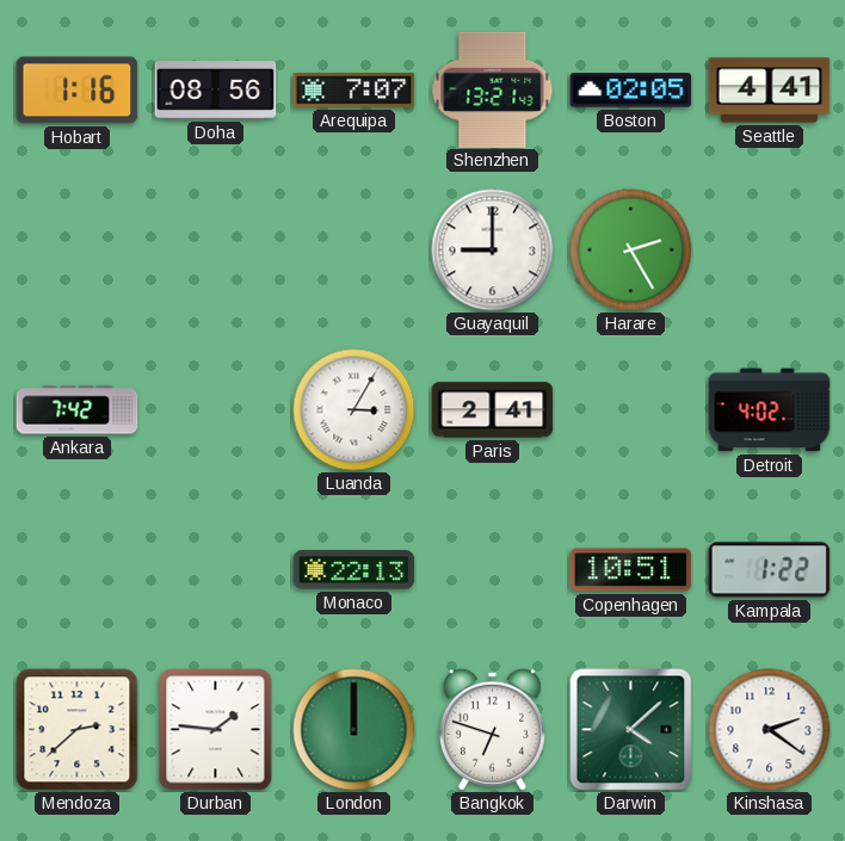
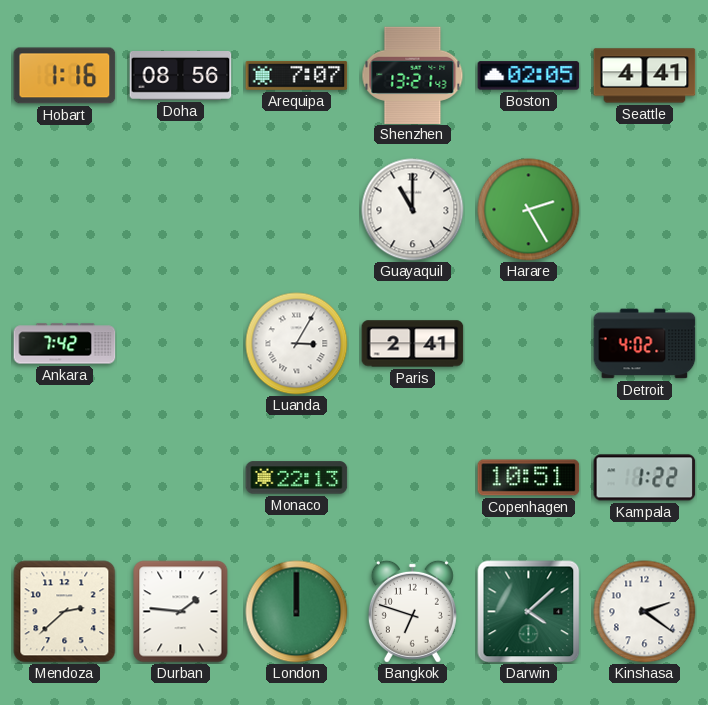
Guayaquil: 9:00 -> 11:00
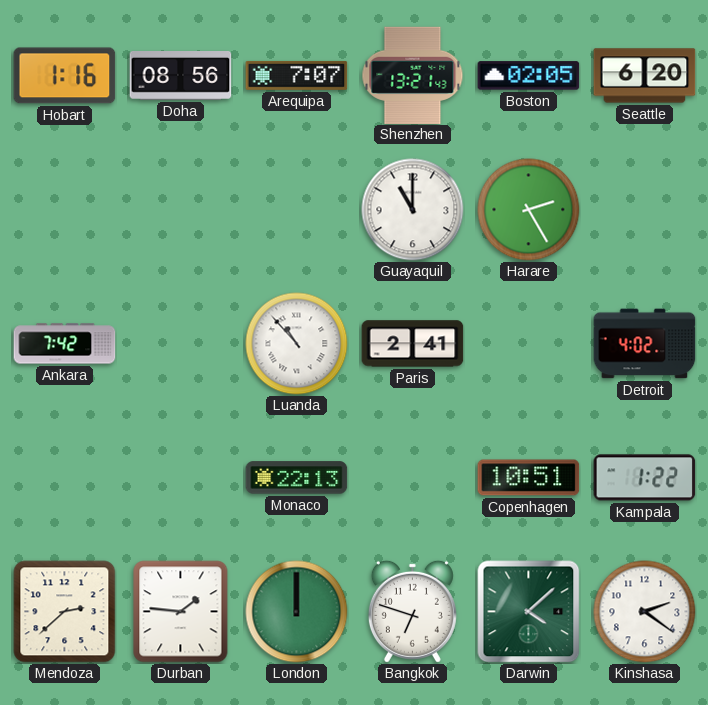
Seattle: 4:41 -> 6:20
Luanda: 3:05 -> 10:53
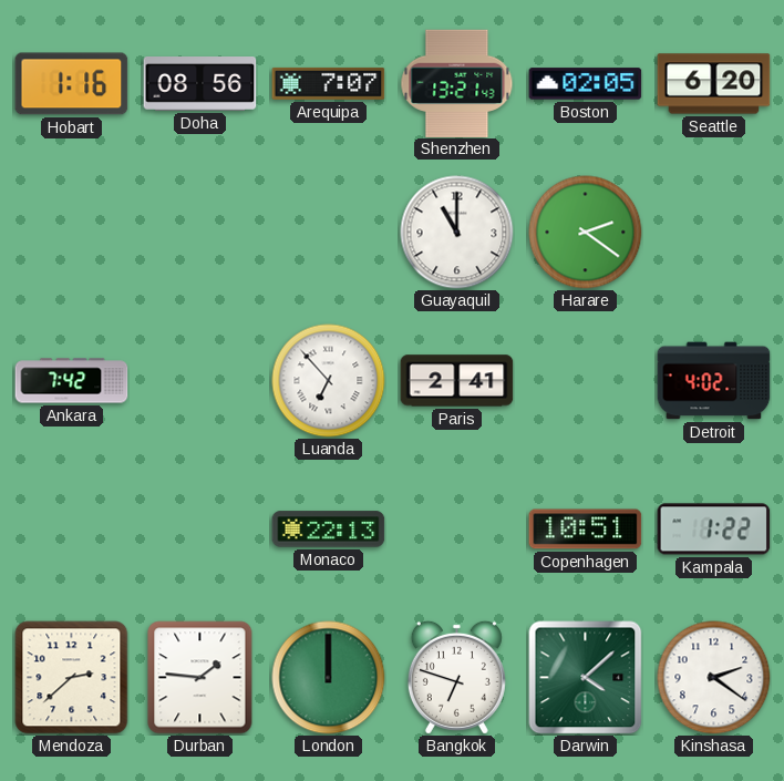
Harare: 2:25 -> 2:21
Luanda: 10:53 -> 6:53
